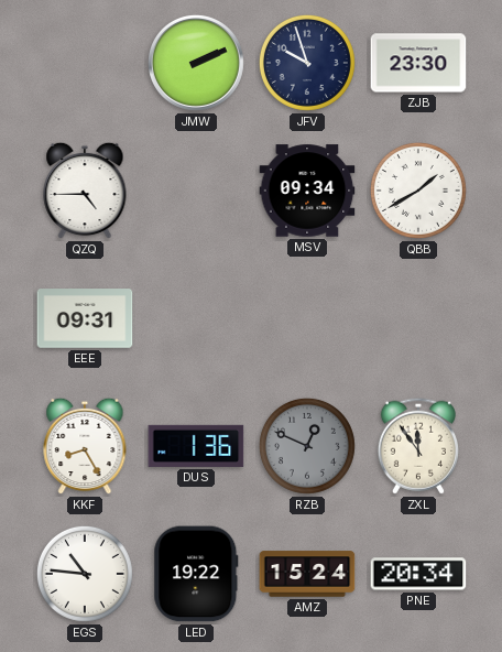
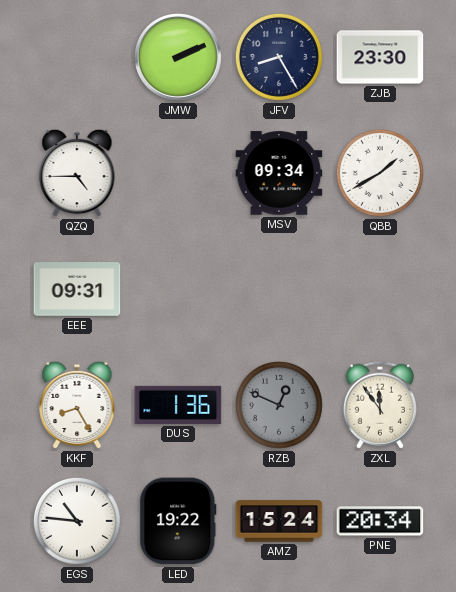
JFV: 9:57 -> 8:25
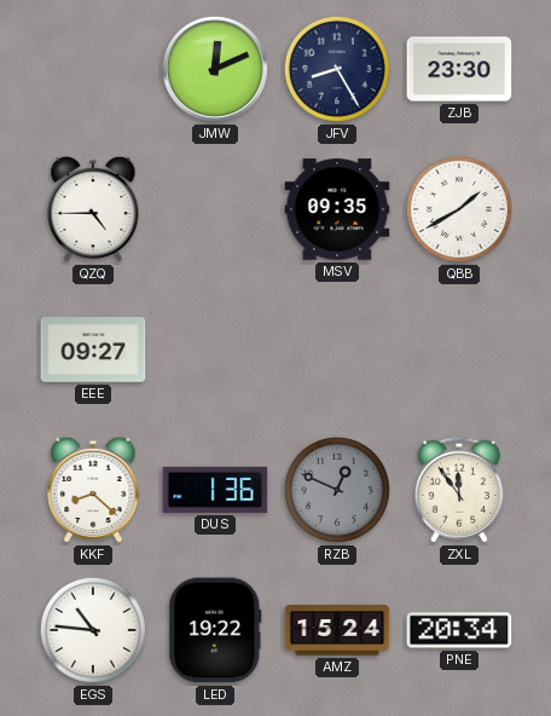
JMW: 2:11 -> 12:11
MSV: 09:34 -> 09:35
EEE: 09:31 -> 09:27
KKF: 8:25 -> 8:22
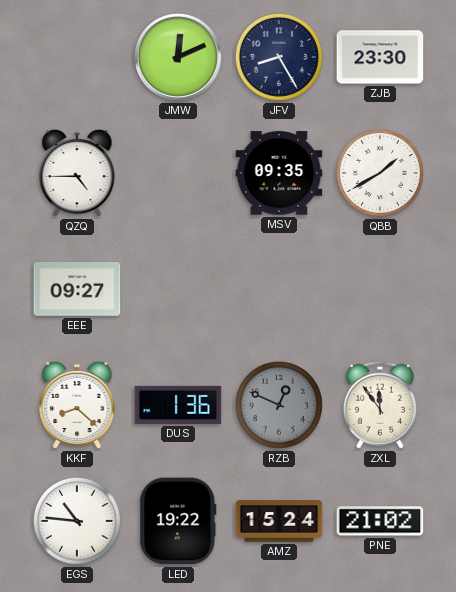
PNE: 20:34 -> 21:02
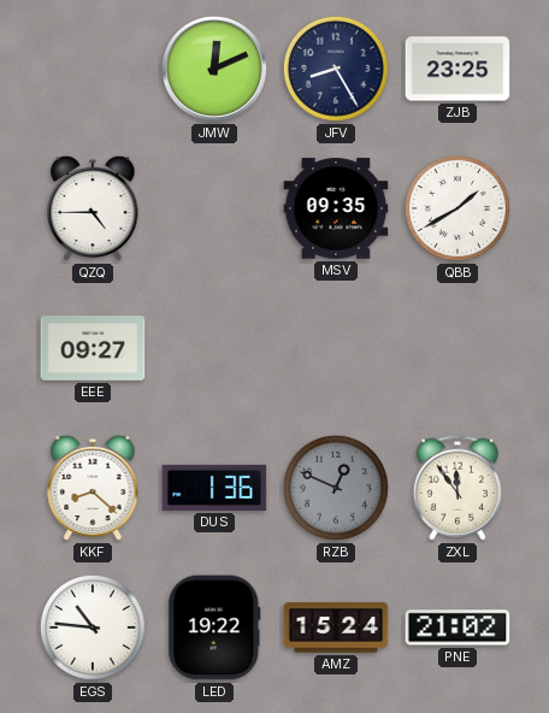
ZJB: 23:30 -> 23:25
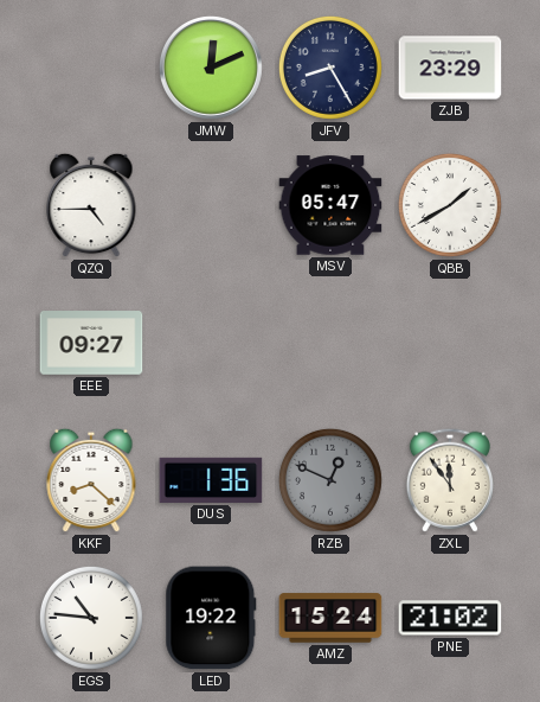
ZJB: 23:25 -> 23:29
MSV: 09:35 -> 05:47
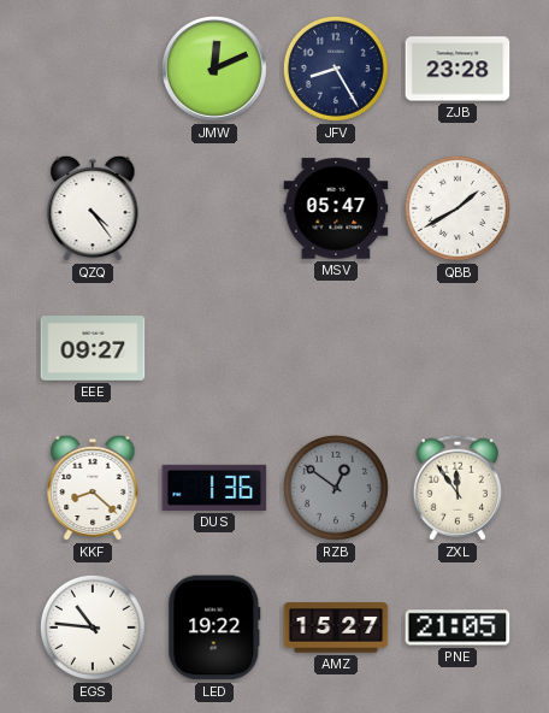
ZJB: 23:29 -> 23:28
QZQ: 4:45 -> 4:24
RZB: 12:49 -> 12:51
AMZ: 15:24 -> 15:27
PNE: 21:02 -> 21:05
